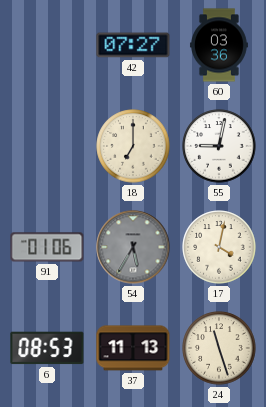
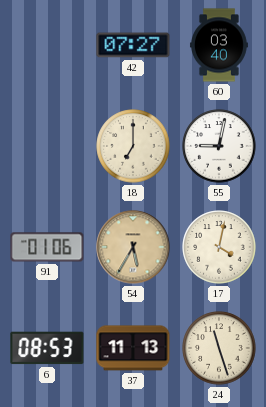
60: 03:36 -> 03:40
54 dial: grey -> champagne
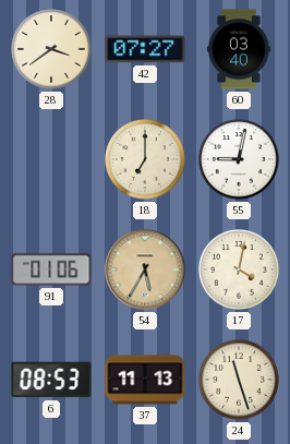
28: none -> 3:39
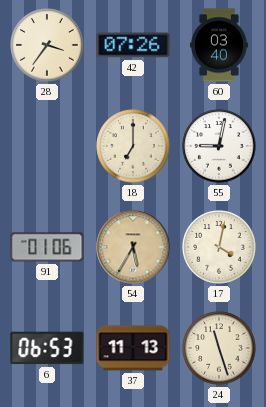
28: 3:39 -> 3:36
42: 07:27 -> 07:26
6: 08:53 -> 06:53
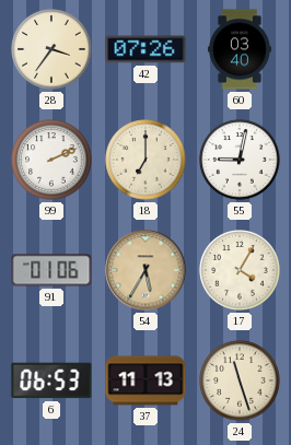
99: none -> 2:11
17: 4:02 -> 4:05
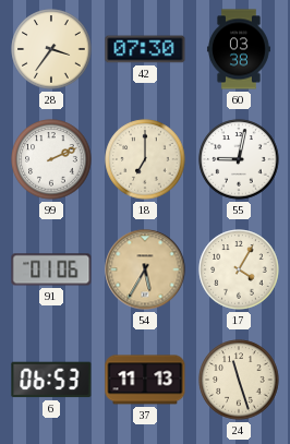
42: 07:26 -> 07:30
60: 03:40 -> 03:38
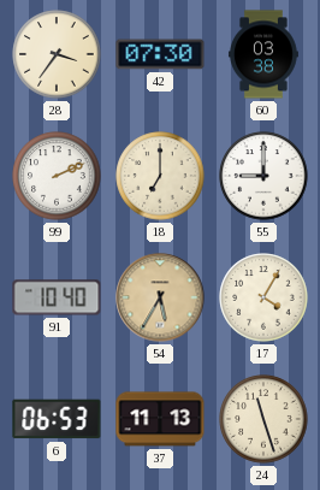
55: 9:02 -> 9:00
91: 01:06 -> 10:40
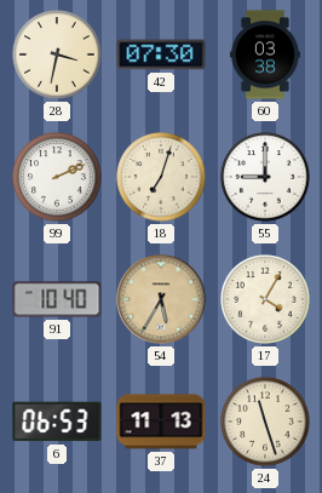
28: 3:36 -> 3:32
18: 7:00 -> 7:03
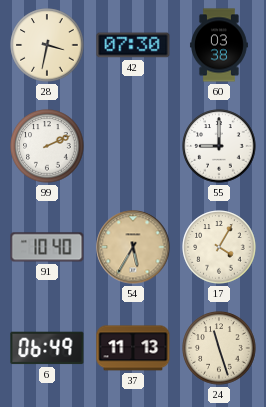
18: 7:03 -> none
6: 06:53 -> 06:49
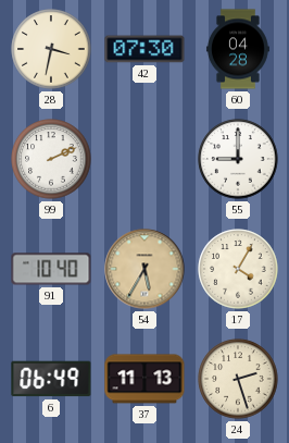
60: 03:38 -> 04:28
24: 11:27 -> 2:27
